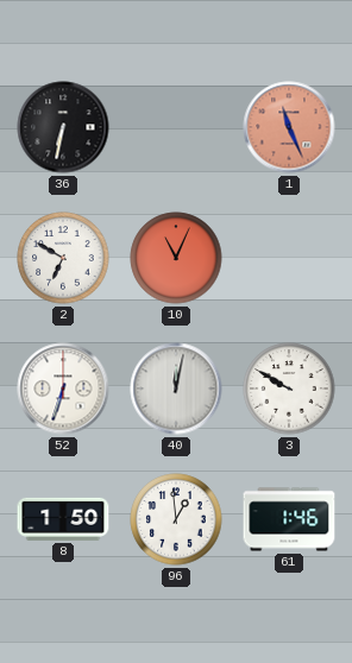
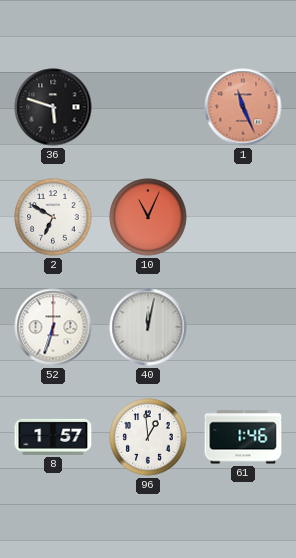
36: 6:32 -> 5:48
3: 9:50 -> none
8: 1:50 -> 1:57
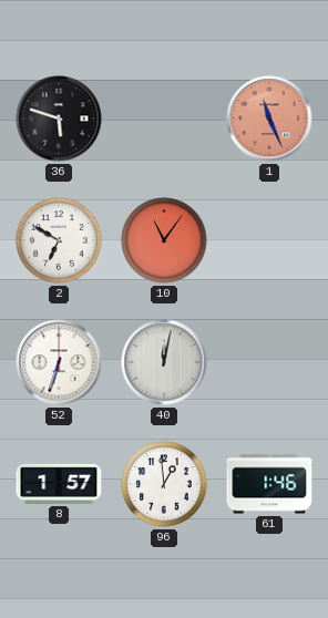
10: 11:04 -> 11:06
